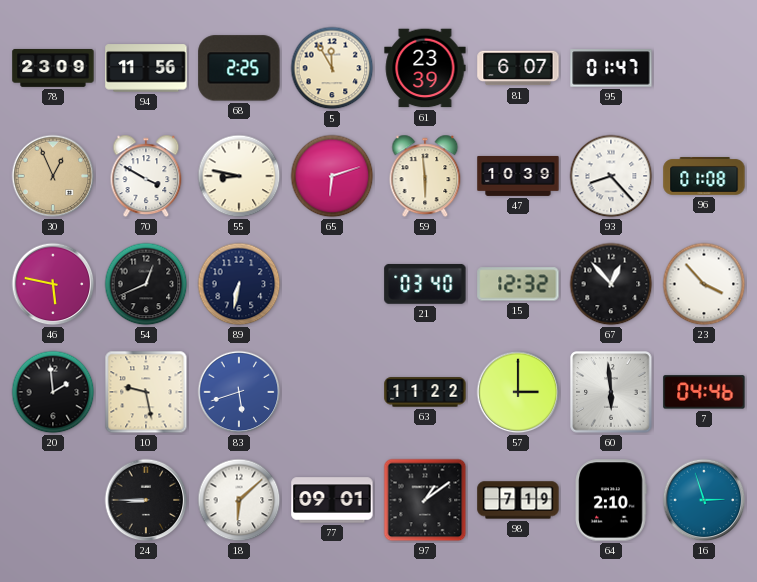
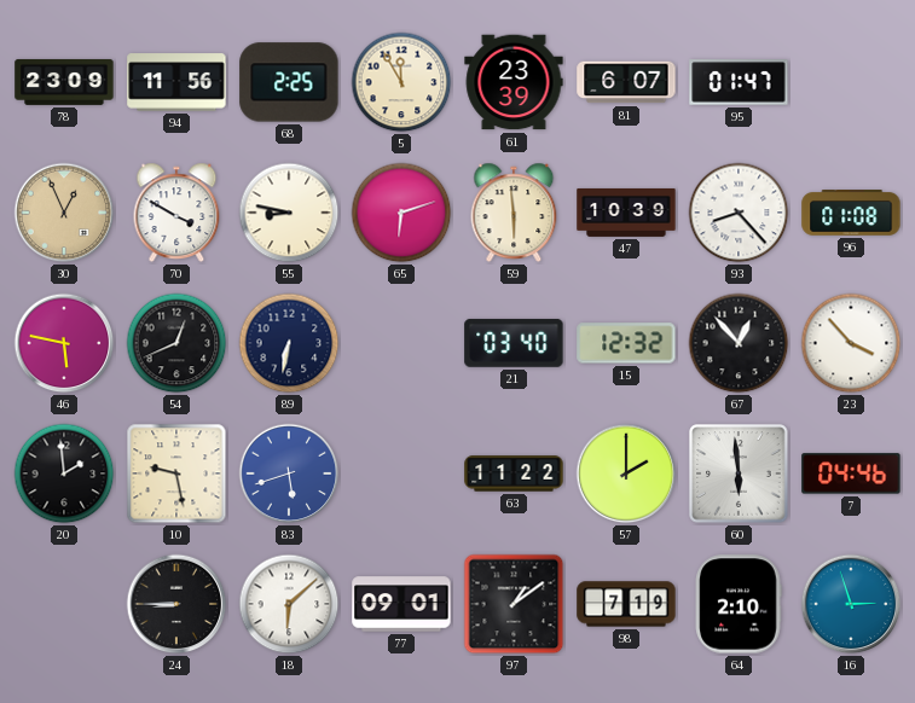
57: 3:00 -> 2:00
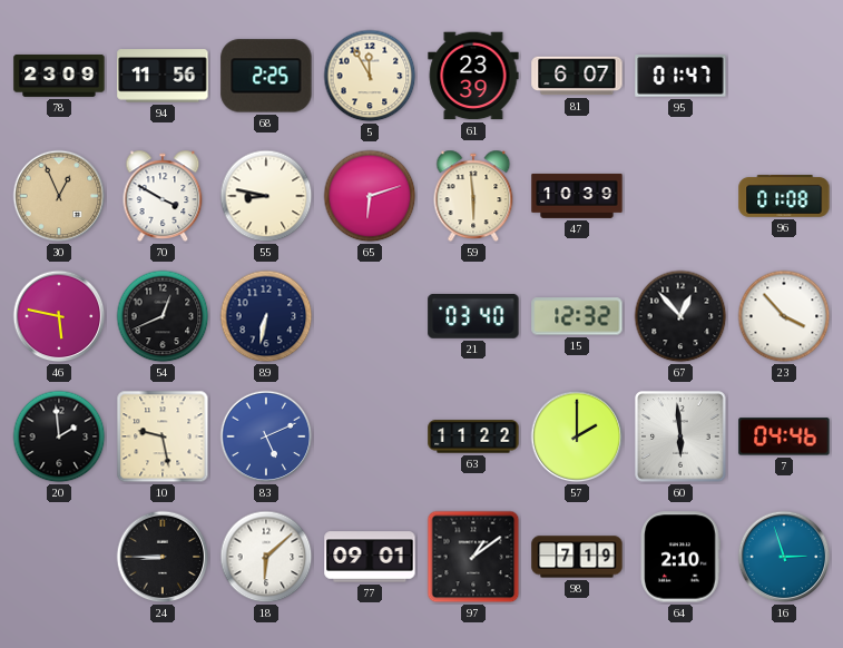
93: 8:23 -> none
83: 5:42 -> 5:11
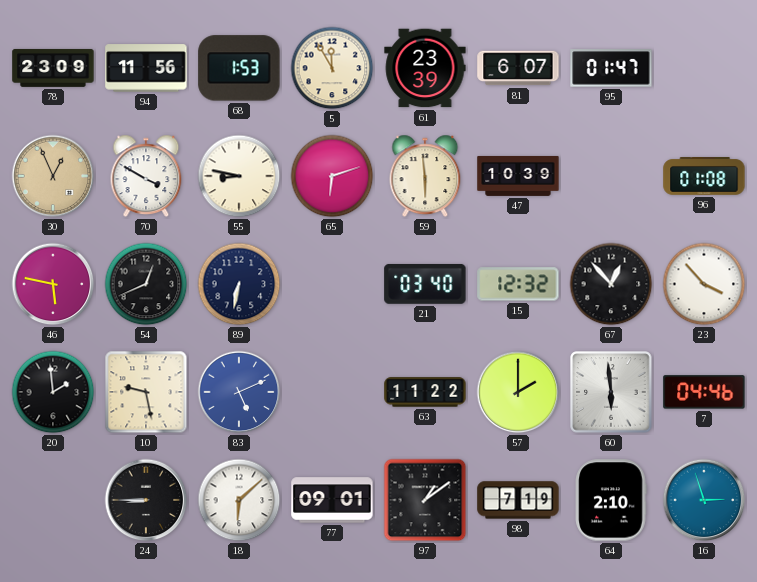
68: 2:25 -> 1:53
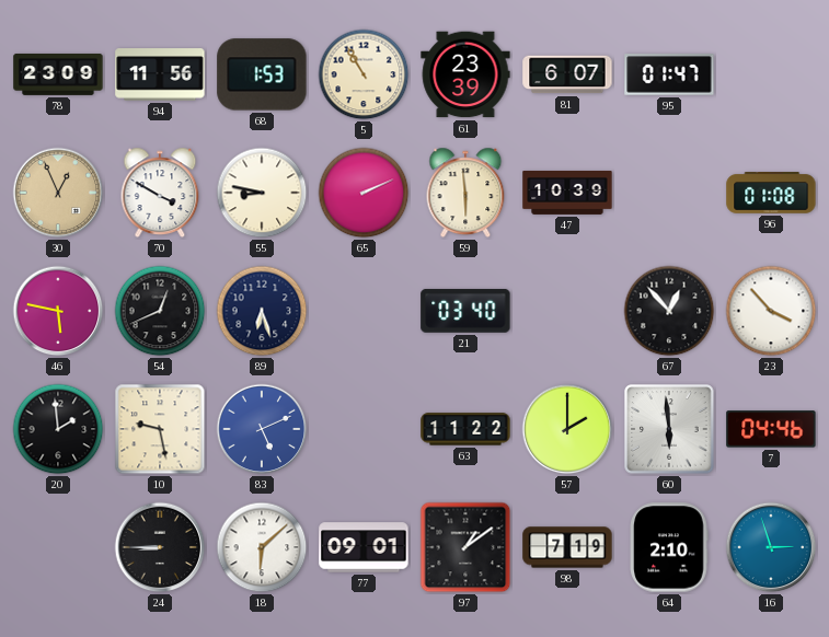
5: 11:55 -> 10:55
65: 6:12 -> 2:11
89: 6:32 -> 6:27
15: 12:32 -> none
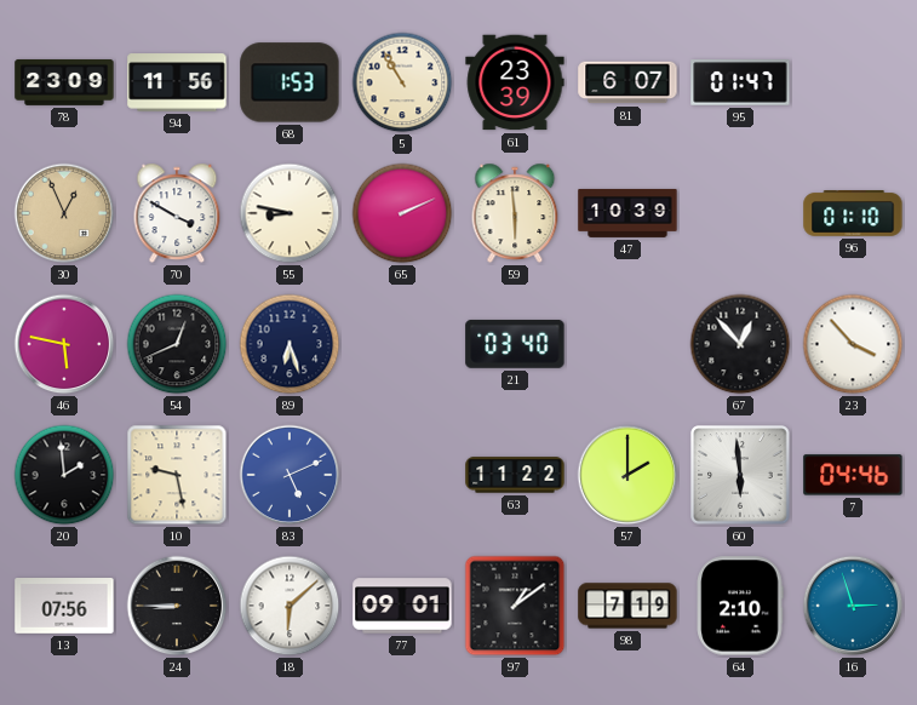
96: 01:08 -> 01:10
13: none -> 07:56
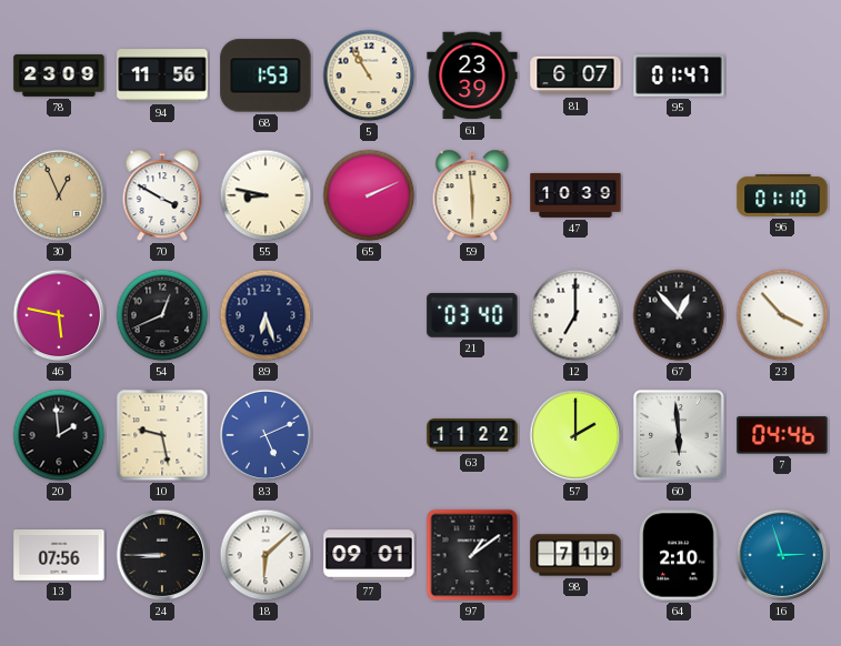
12: none -> 7:00
